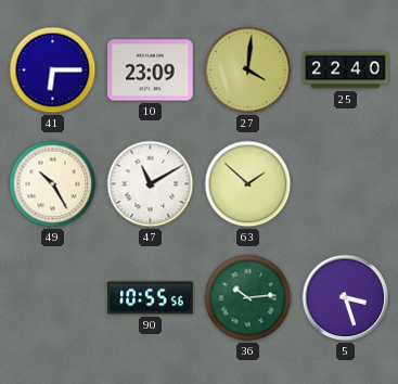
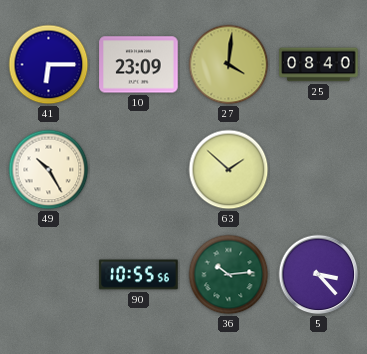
25: 22:40 -> 08:40
47: 11:10 -> none
5: 3:27 -> 3:23
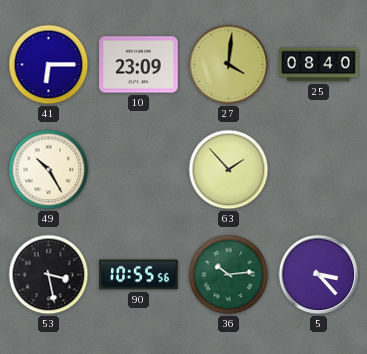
63: 1:52 -> 1:53
53: none -> 3:28
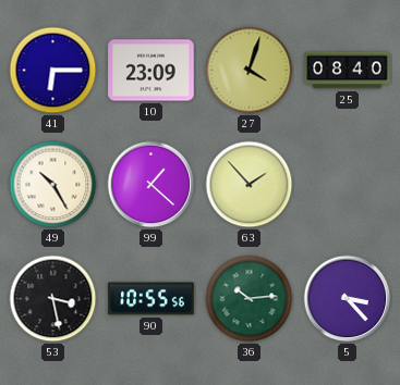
27: 4:01 -> 4:03
99: none -> 1:22
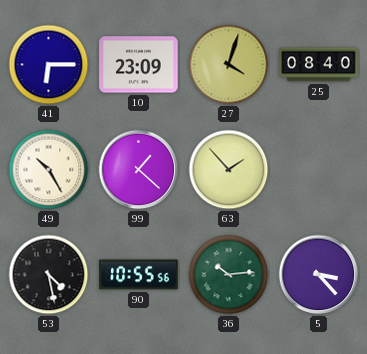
53: 3:28 -> 4:28
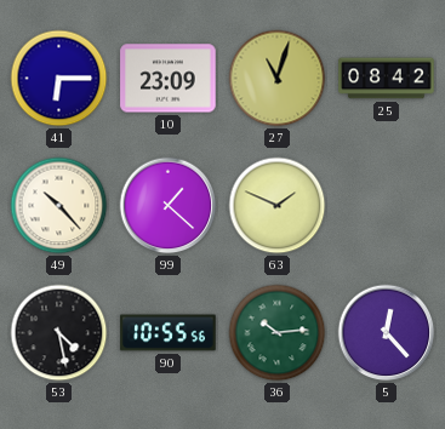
27: 4:03 -> 11:03
25: 08:40 -> 08:42
49: 10:25 -> 10:23
63: 1:53 -> 1:49
5: 3:23 -> 12:23
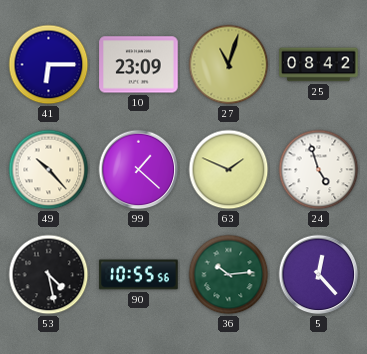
24: none -> 4:57
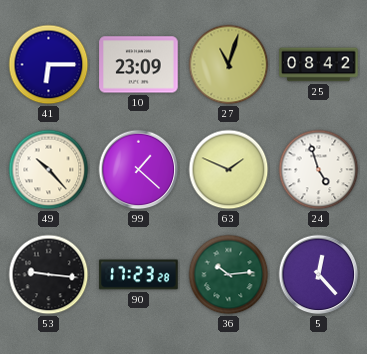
53: 4:28 -> 9:16
90: 10:55 -> 17:23
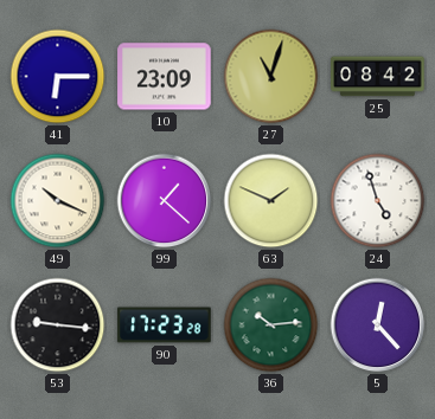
49: 10:23 -> 10:19
